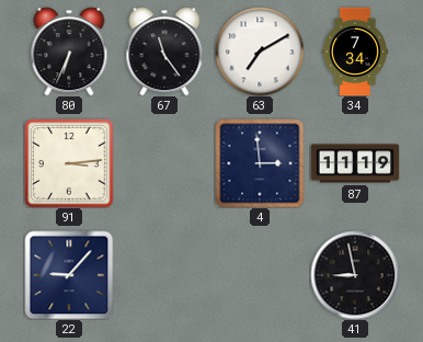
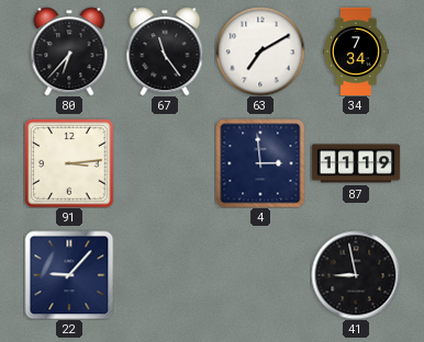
80: 6:34 -> 6:37
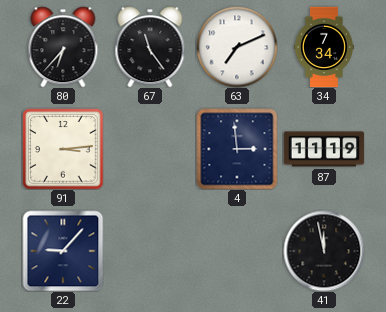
63: 7:10 -> 7:11
41: 8:58 -> 11:58
